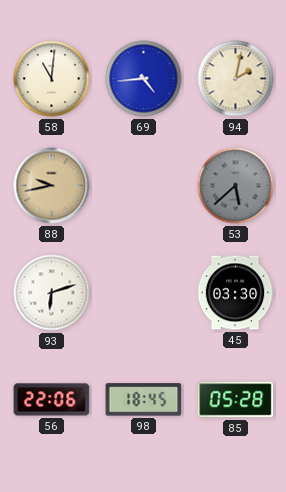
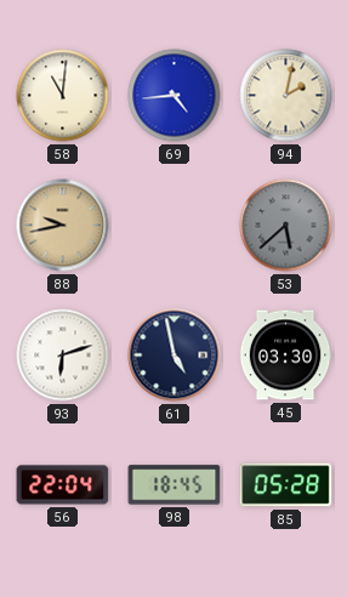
61: none -> 4:58
56: 22:06 -> 22:04
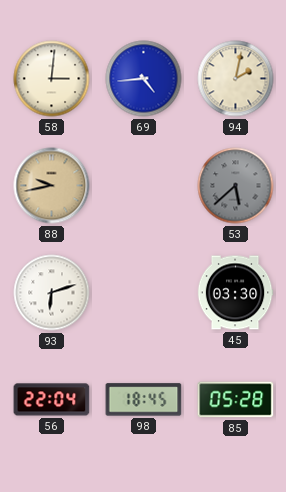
58: 11:01 -> 3:01
61: 4:58 -> none
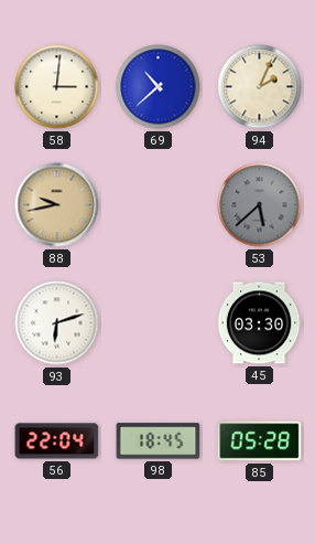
69: 4:44 -> 10:38
94: 2:02 -> 2:04
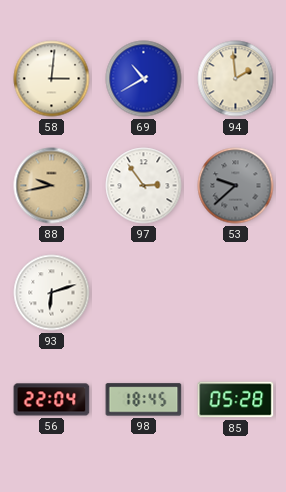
69: 10:38 -> 10:40
94: 2:04 -> 1:59
97: none -> 2:54
53: 5:38 -> 9:38
45: 03:30 -> none
